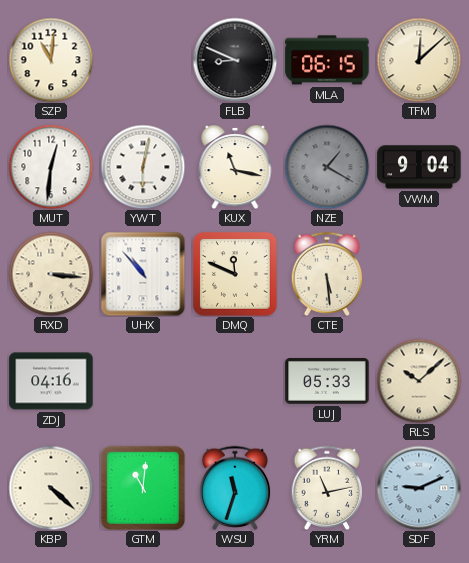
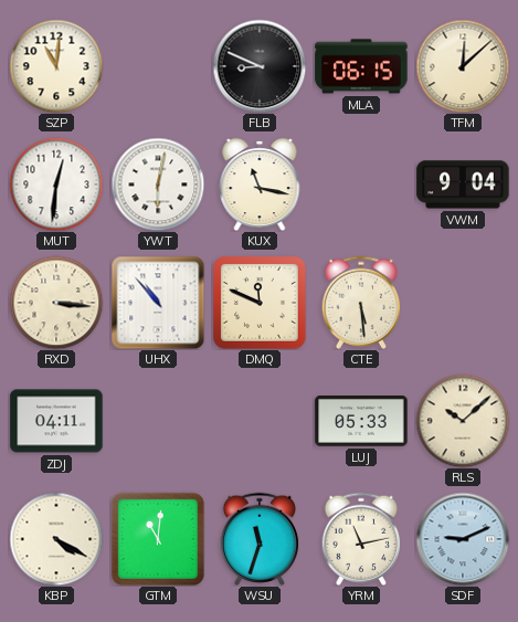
NZE: 1:20 -> none
ZDJ: 04:16 -> 04:11
KBP: 4:22 -> 4:20
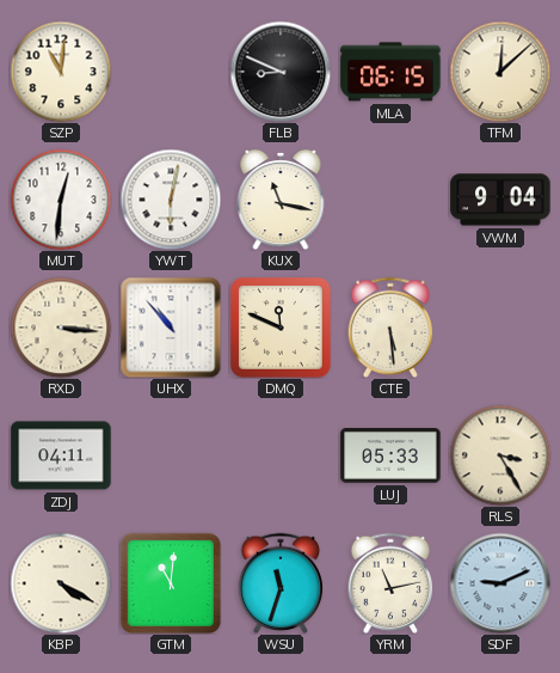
RLS: 10:08 -> 3:25
